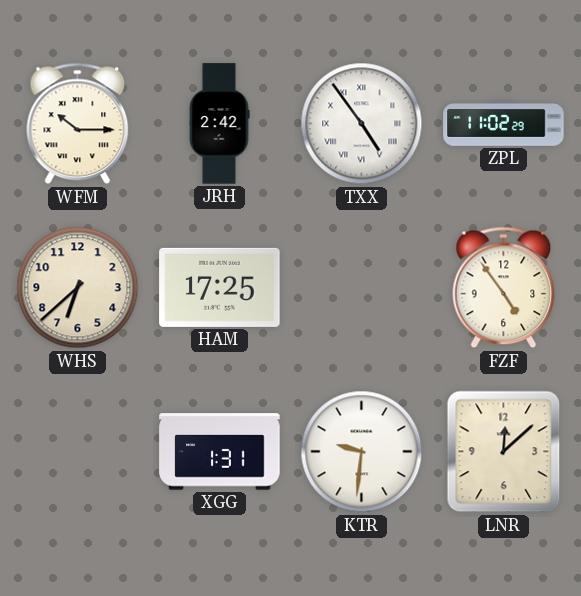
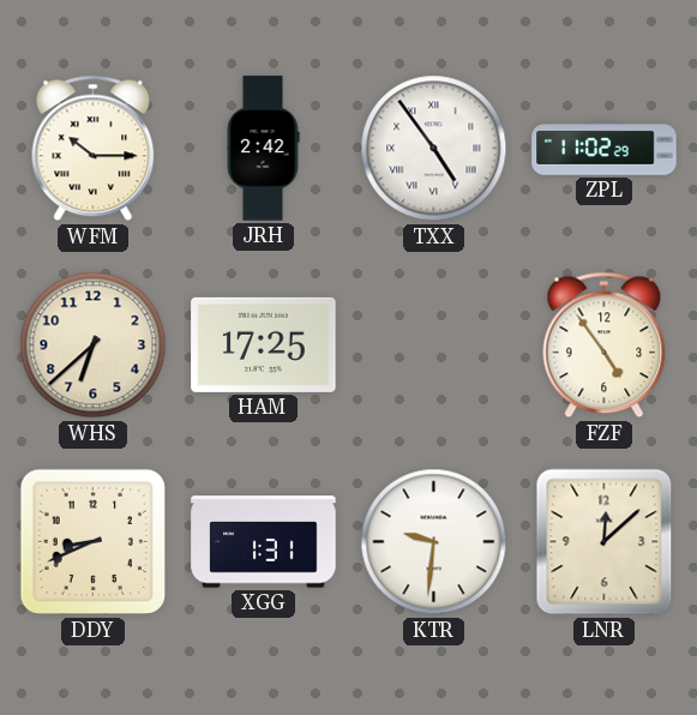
DDY: none -> 8:41
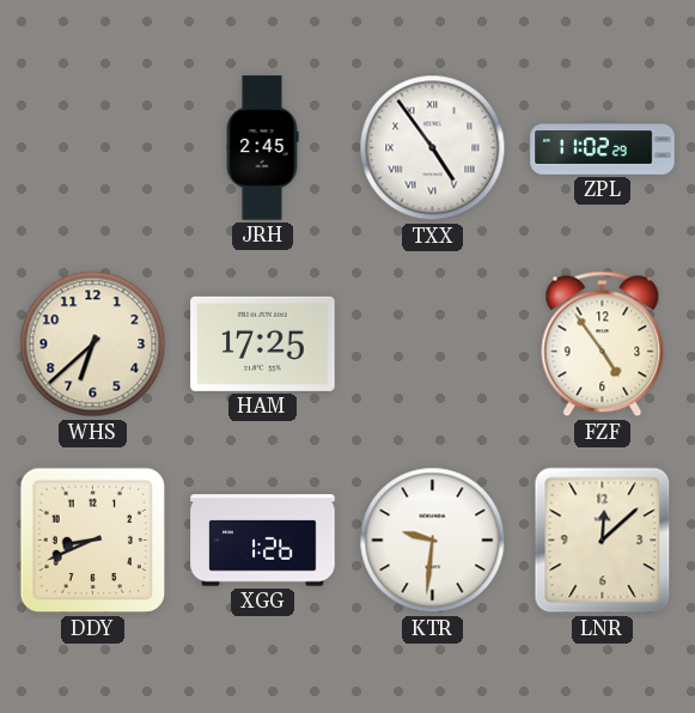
WFM: 10:15 -> none
JRH: 2:42 -> 2:45
XGG: 1:31 -> 1:26
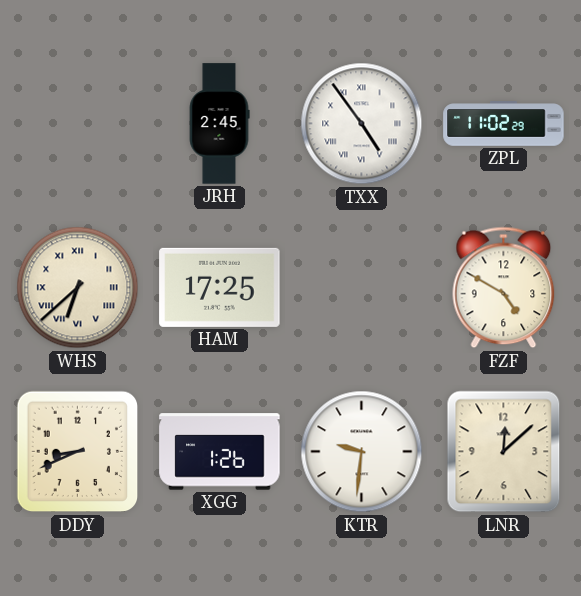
WHS numerals: Arabic -> Roman
FZF: 4:54 -> 4:50
